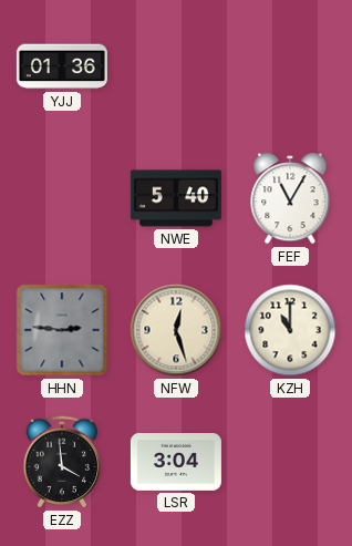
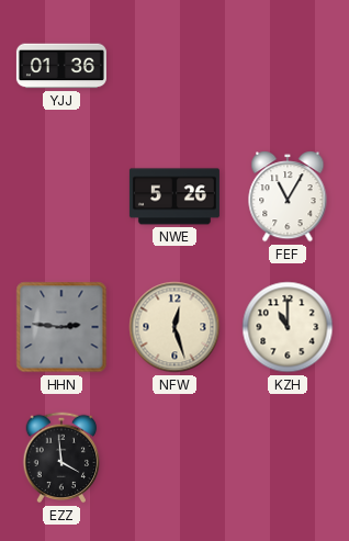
NWE: 5:40 -> 5:26
LSR: 3:04 -> none
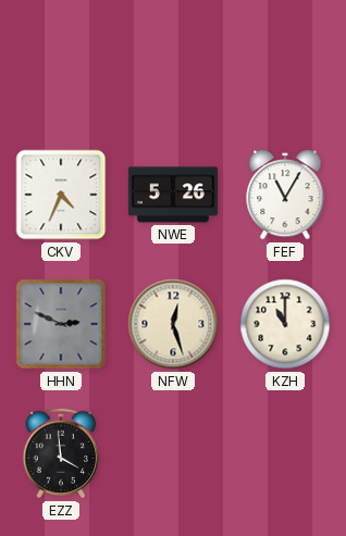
YJJ: 01:36 -> none
CKV: none -> 4:34
HHN: 2:46 -> 2:49
